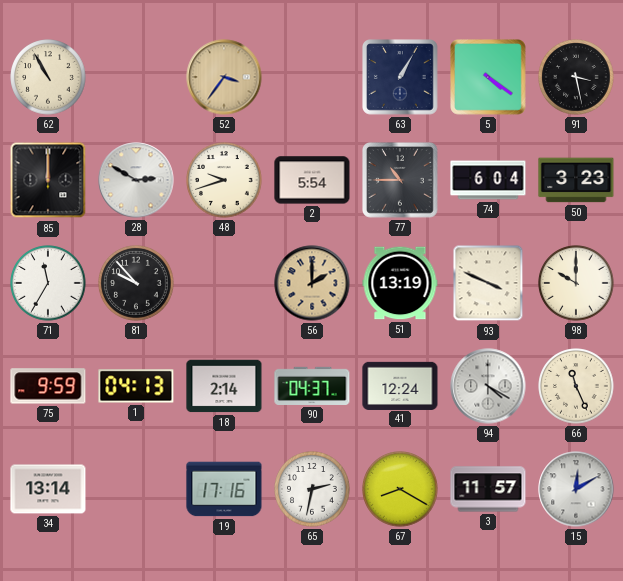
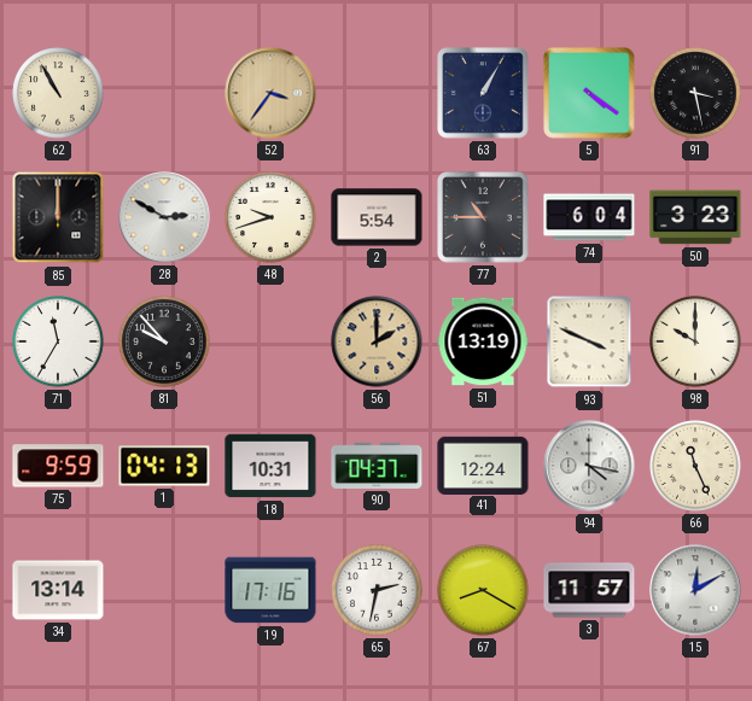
18: 2:14 -> 10:31
94: 4:20 -> 4:17
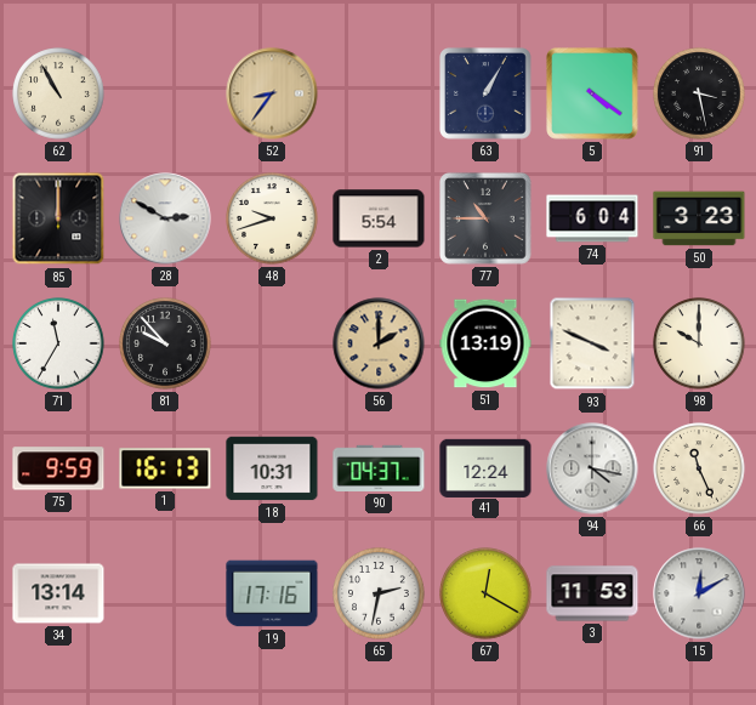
52: 3:36 -> 8:36
1: 04:13 -> 16:13
67: 8:20 -> 12:20
3: 11:57 -> 11:53
